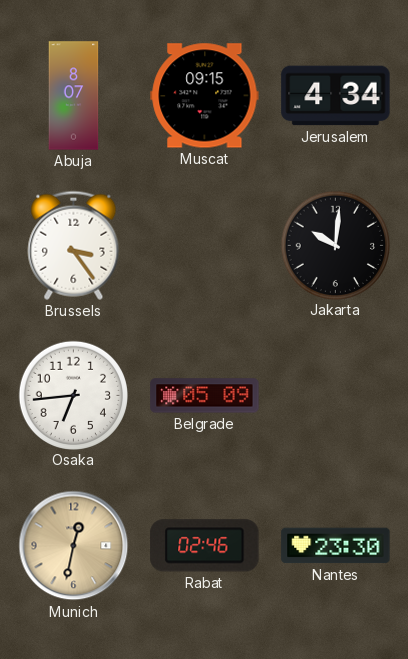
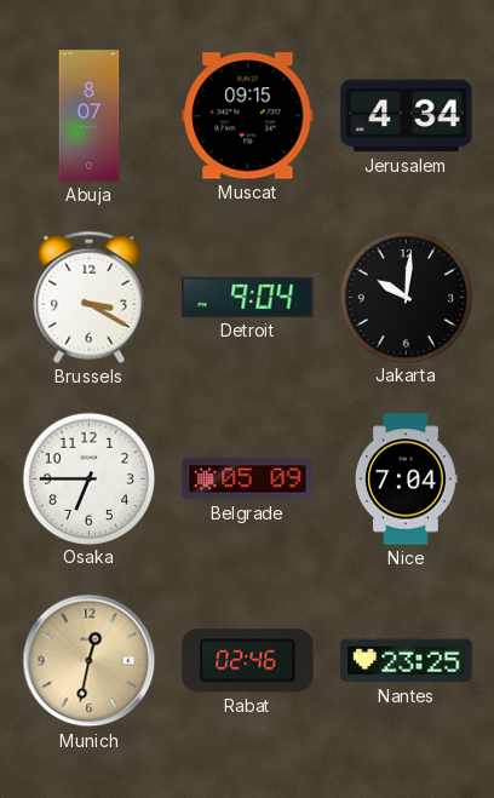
Brussels: 3:24 -> 3:20
Detroit: none -> 9:04
Osaka: 6:44 -> 6:45
Nice: none -> 7:04
Nantes: 23:30 -> 23:25
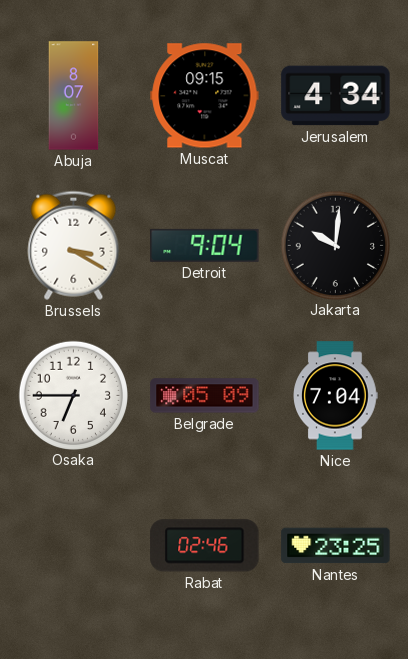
Munich: 12:32 -> none
